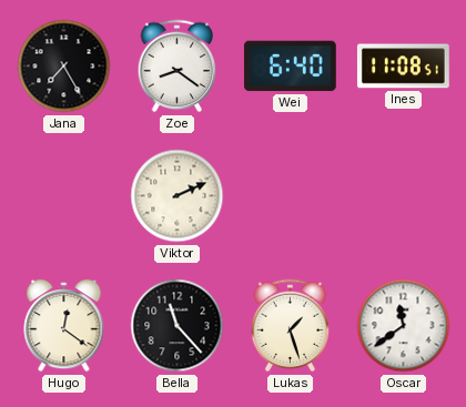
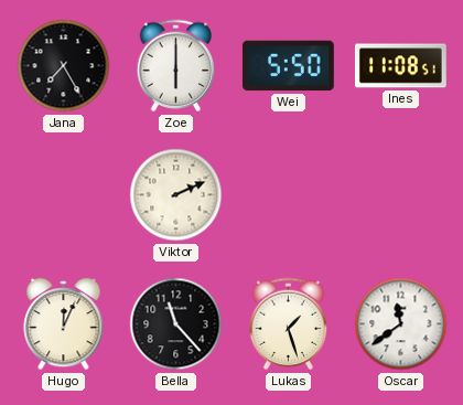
Zoe: 8:21 -> 6:00
Wei: 6:40 -> 5:50
Hugo: 12:21 -> 12:04
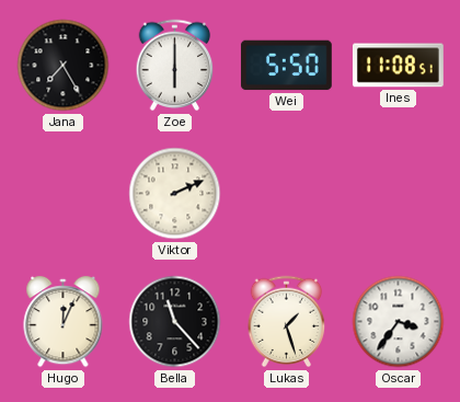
Oscar: 11:39 -> 3:36
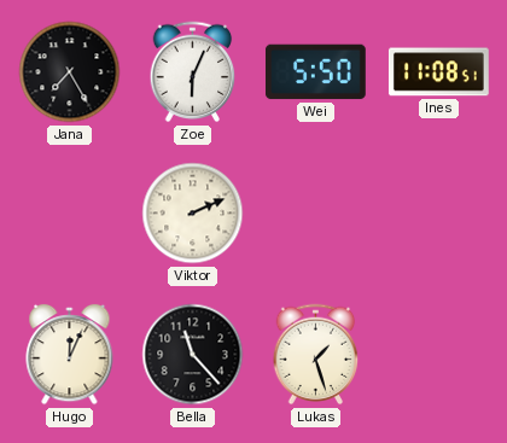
Zoe: 6:00 -> 6:04
Oscar: 3:36 -> none
